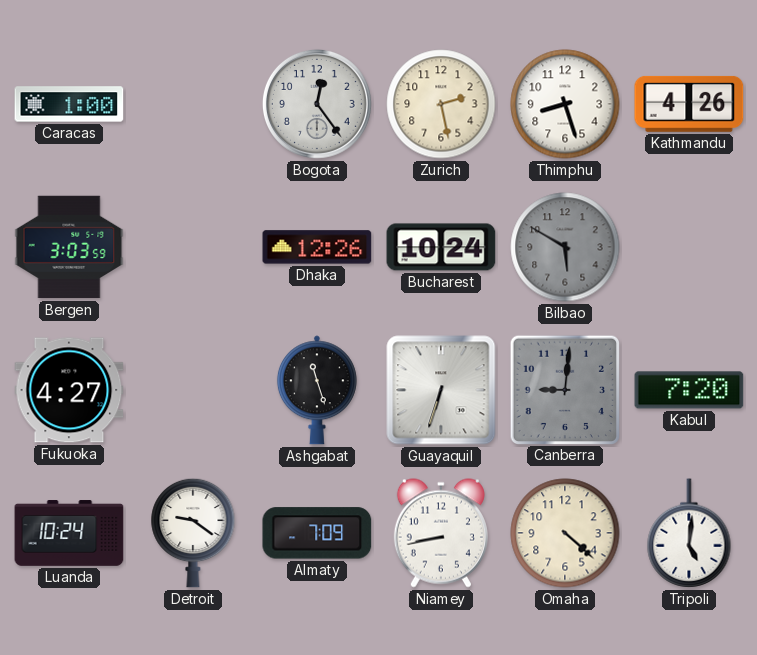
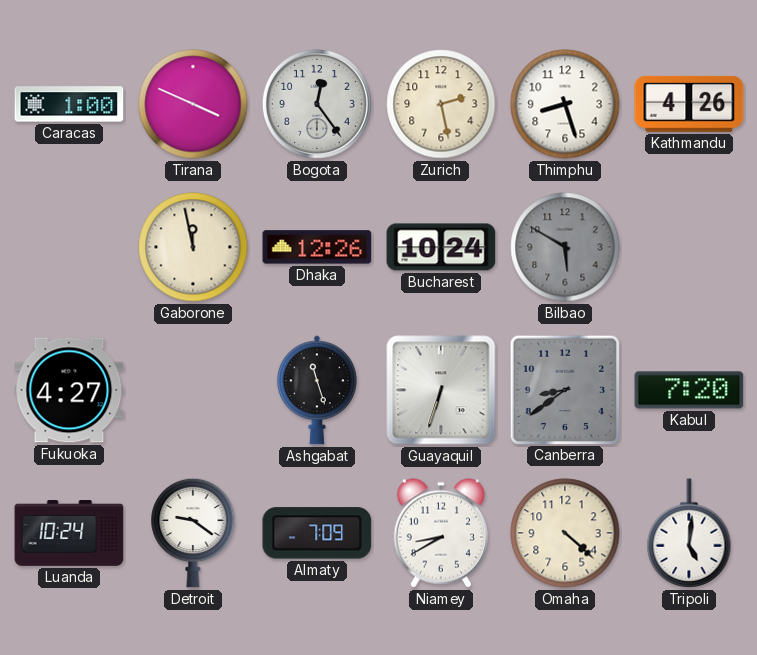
Tirana: none -> 3:49
Bergen: 3:03 -> none
Gaborone: none -> 11:58
Canberra: 9:01 -> 8:39
Niamey: 8:43 -> 8:40
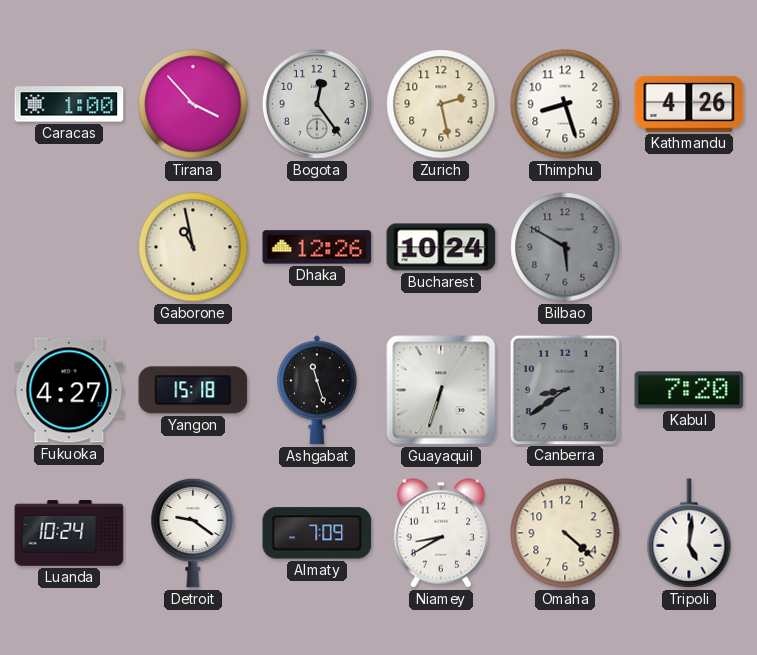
Tirana: 3:49 -> 3:53
Gaborone: 11:58 -> 10:58
Yangon: none -> 15:18
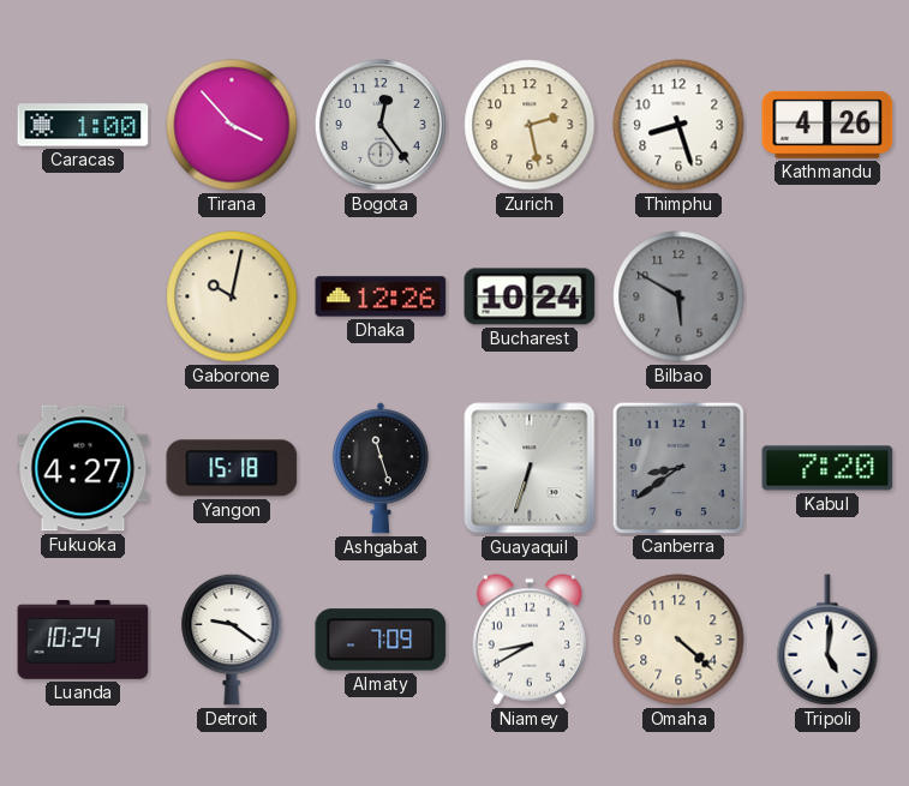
Gaborone: 10:58 -> 10:02
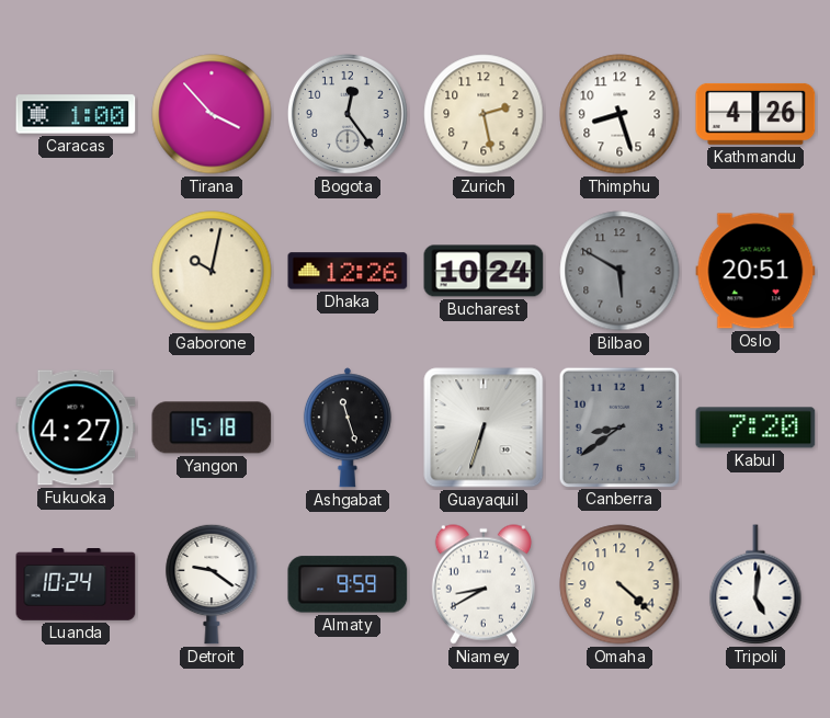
Oslo: none -> 20:51
Almaty: 7:09 -> 9:59
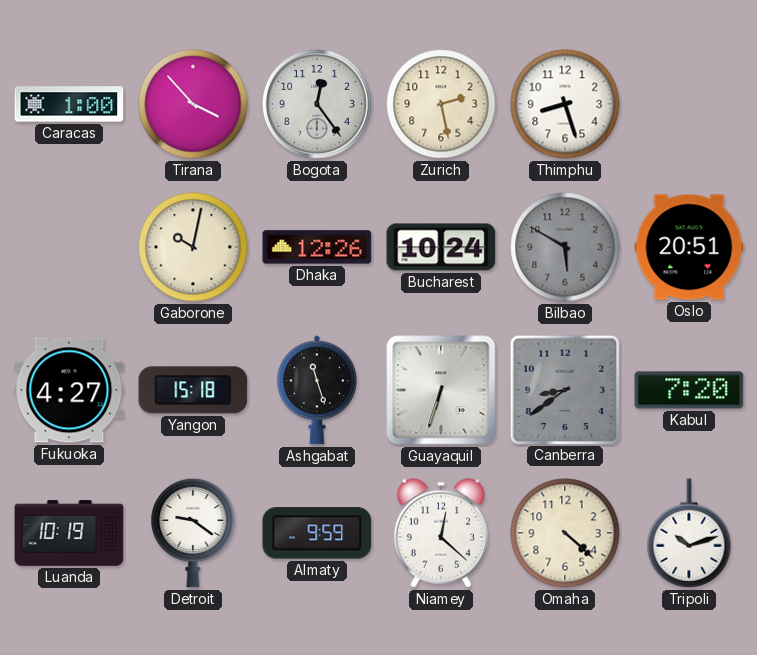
Kathmandu: 4:26 -> none
Luanda: 10:24 -> 10:19
Niamey: 8:40 -> 12:22
Tripoli: 5:01 -> 10:12
